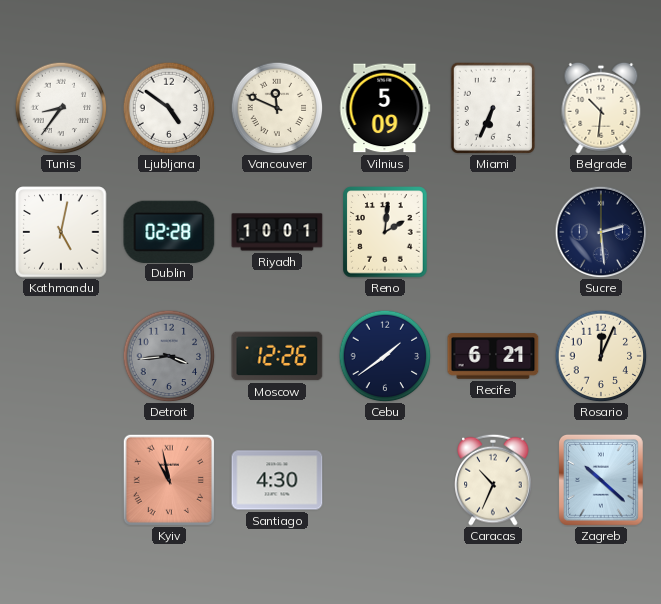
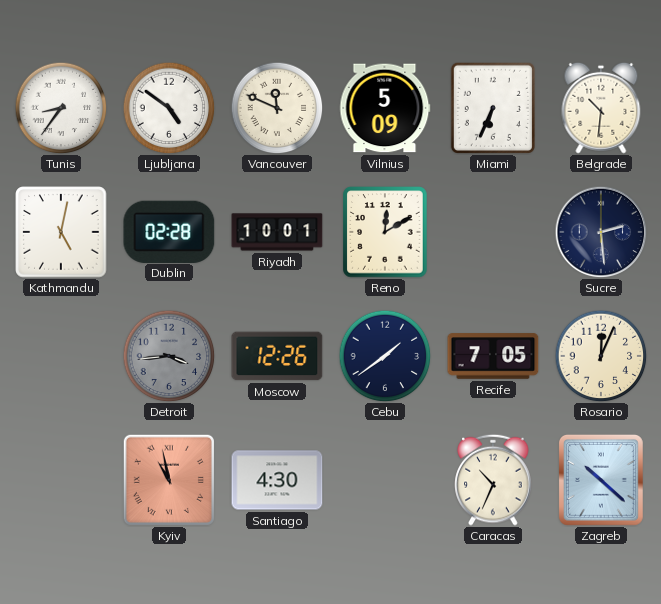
Reno: 2:01 -> 12:10
Recife: 6:21 -> 7:05
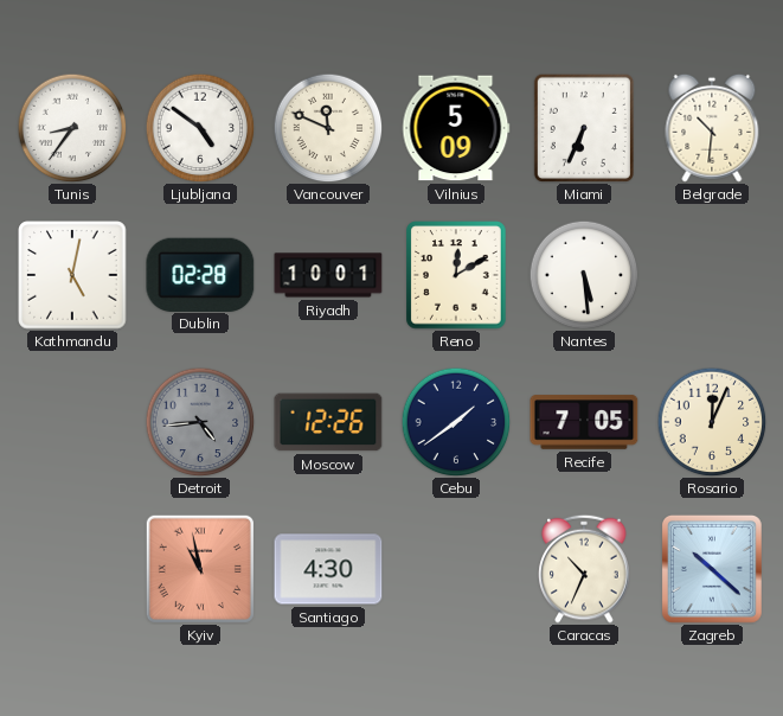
Nantes: none -> 5:29
Sucre: 2:29 -> none
Detroit: 3:44 -> 4:44
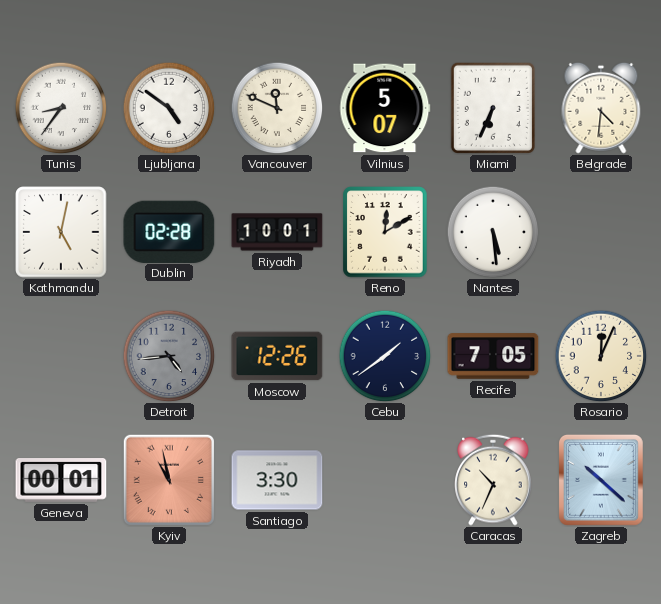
Vilnius: 5:09 -> 5:07
Belgrade: 10:31 -> 4:31
Geneva: none -> 00:01
Santiago: 4:30 -> 3:30
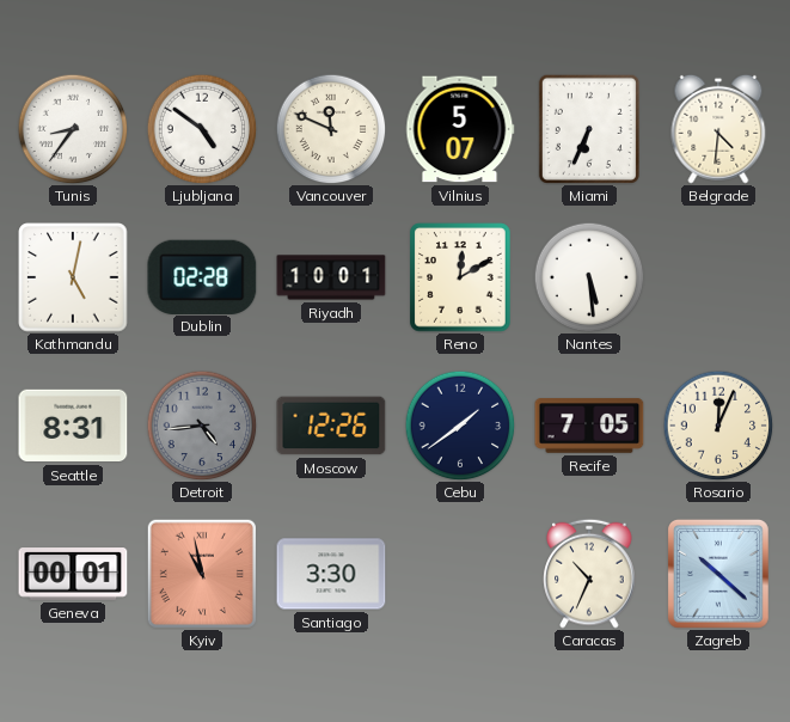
Seattle: none -> 8:31
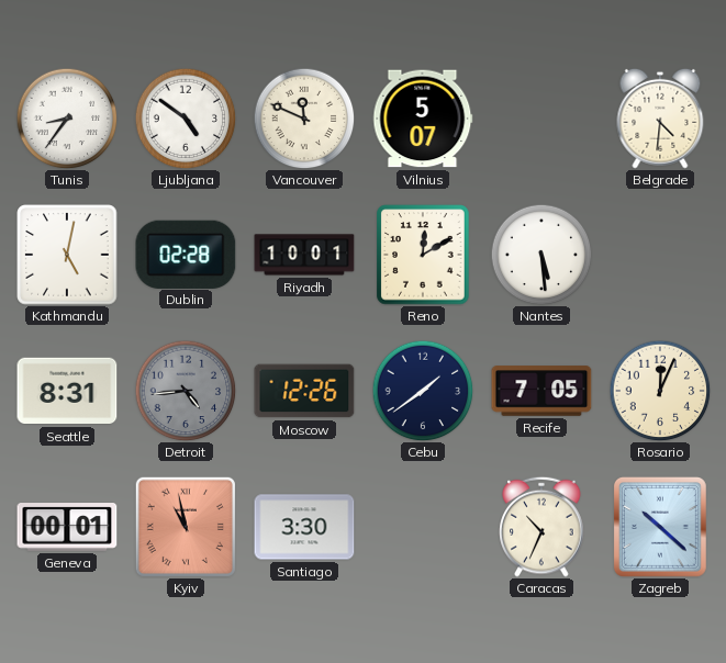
Miami: 6:34 -> none
